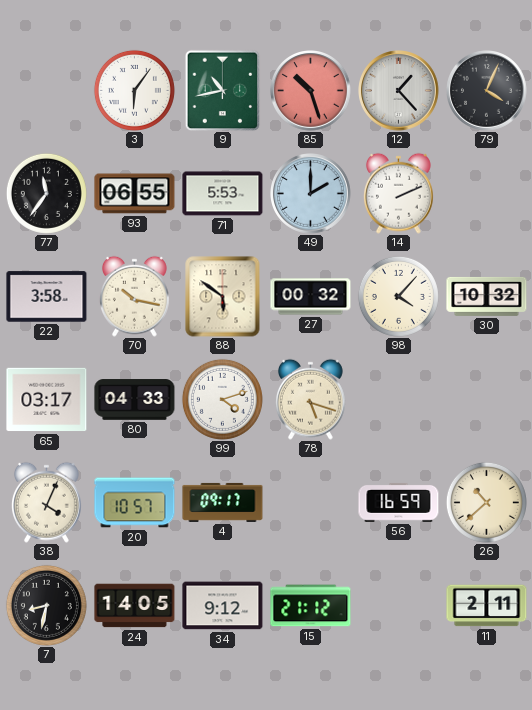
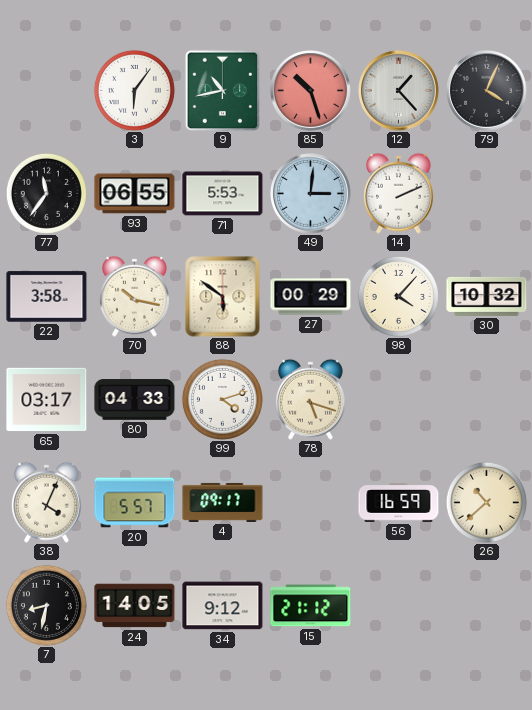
49: 2:00 -> 3:01
27: 00:32 -> 00:29
20: 10:57 -> 5:57
11: 2:11 -> none
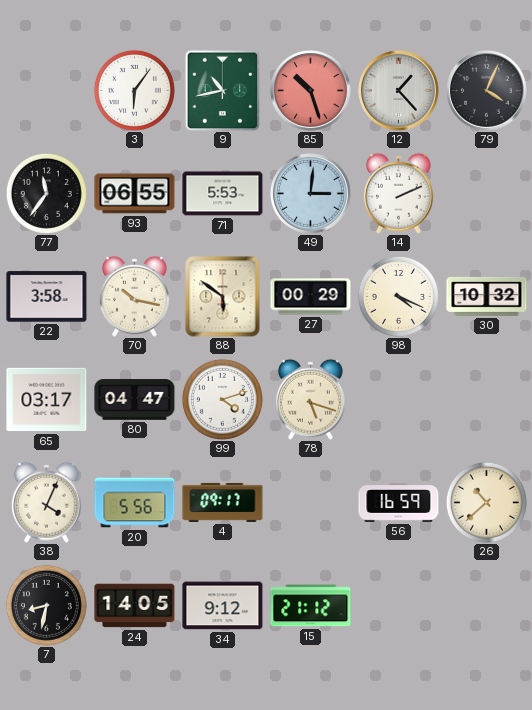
98: 4:07 -> 4:19
80: 04:33 -> 04:47
20: 5:57 -> 5:56
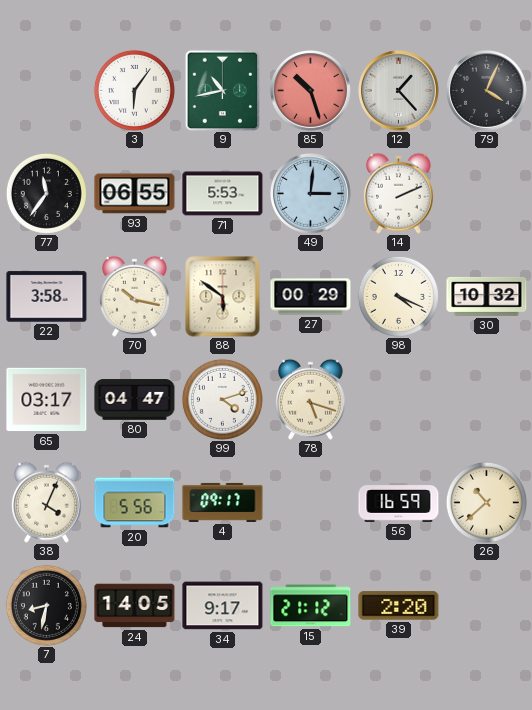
34: 9:12 -> 9:17
39: none -> 2:20
